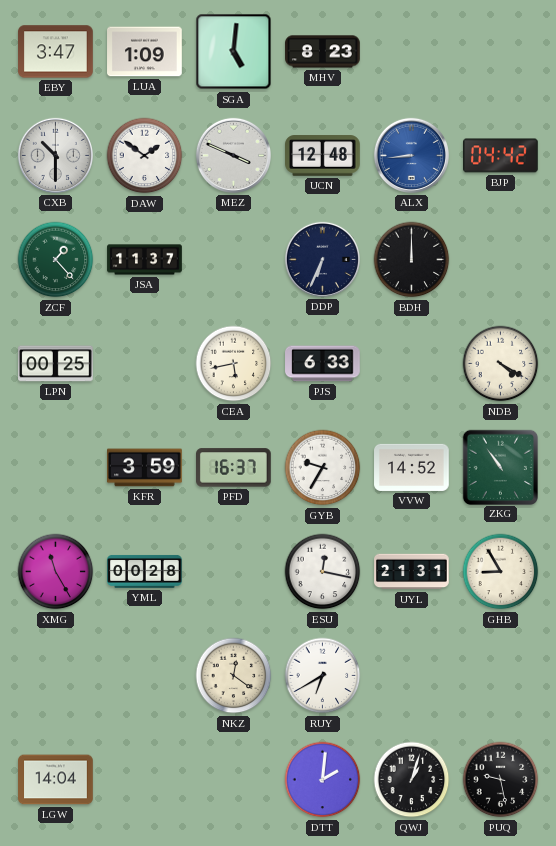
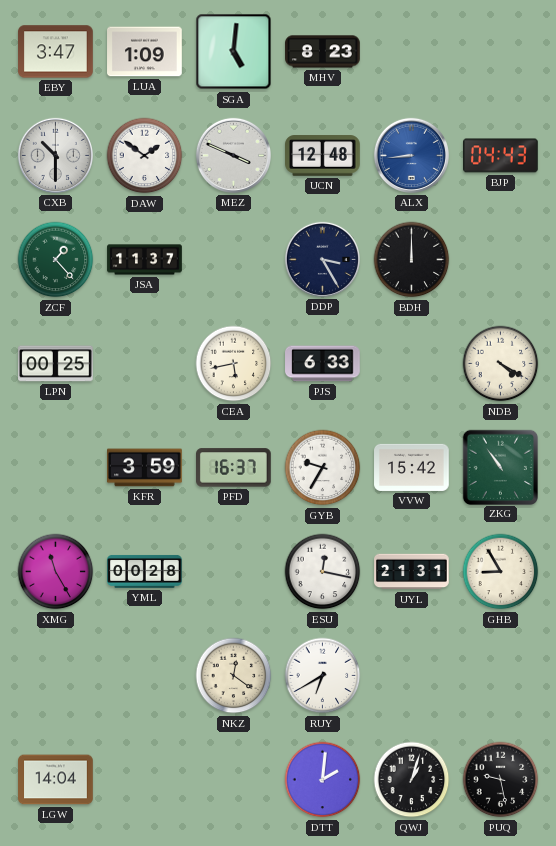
BJP: 04:42 -> 04:43
DDP: 6:34 -> 3:25
VVW: 14:52 -> 15:42
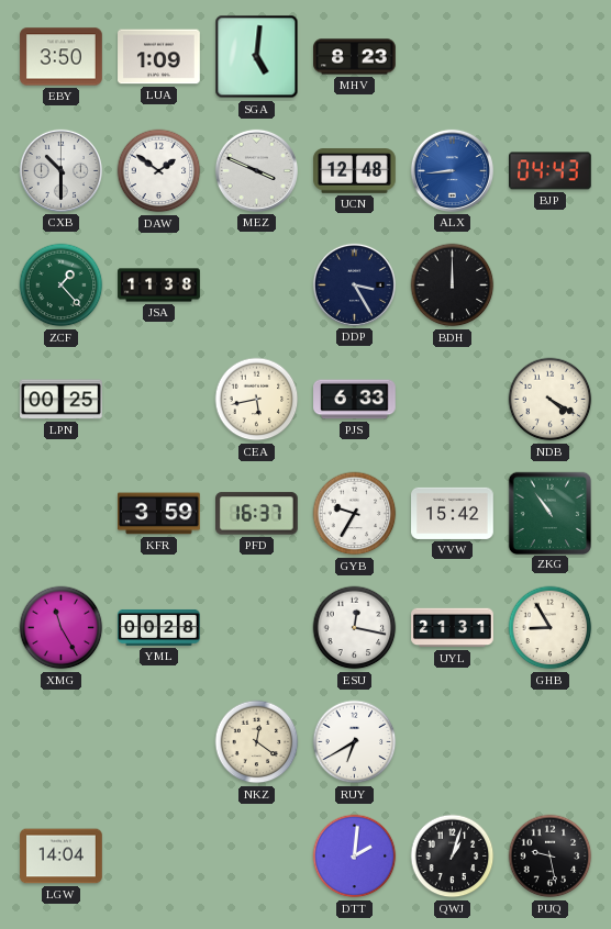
EBY: 3:47 -> 3:50
JSA: 11:37 -> 11:38
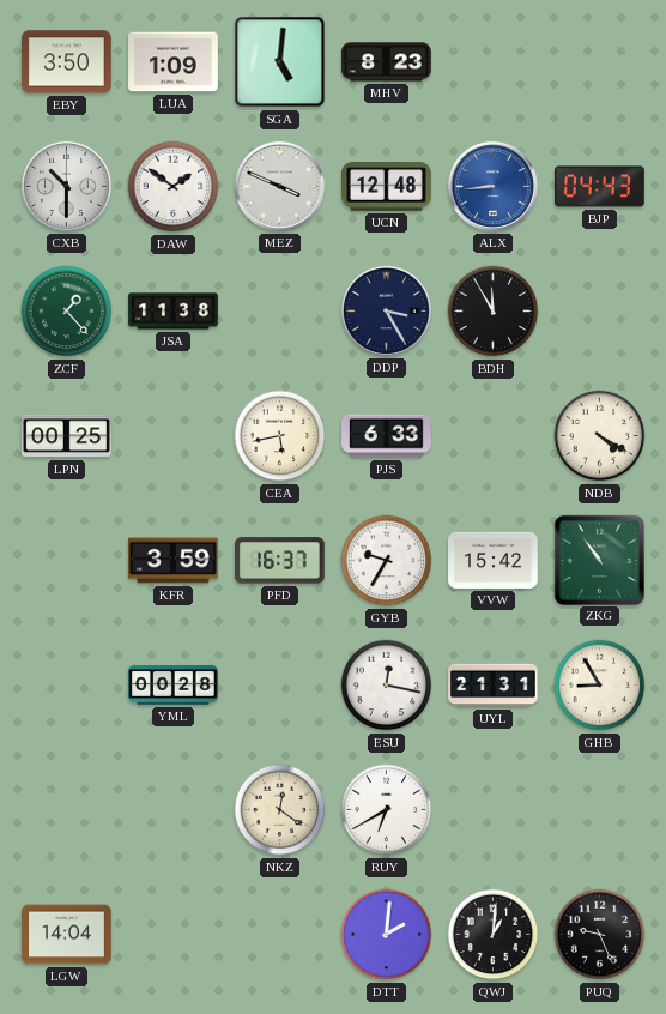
BDH: 12:00 -> 11:55
XMG: 11:25 -> none
QWJ: 1:03 -> 1:01
PUQ: 9:28 -> 9:26
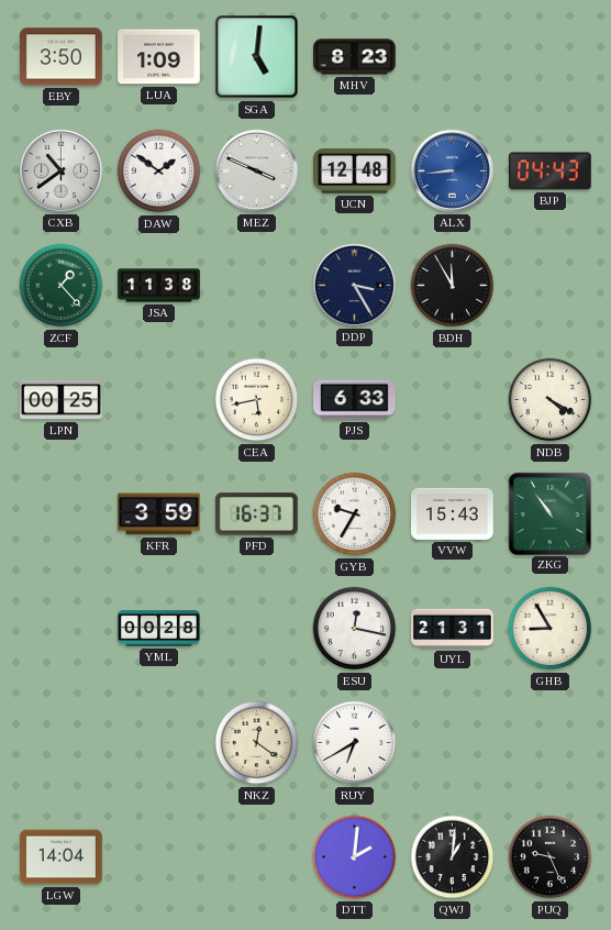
CXB: 10:30 -> 10:39
VVW: 15:42 -> 15:43
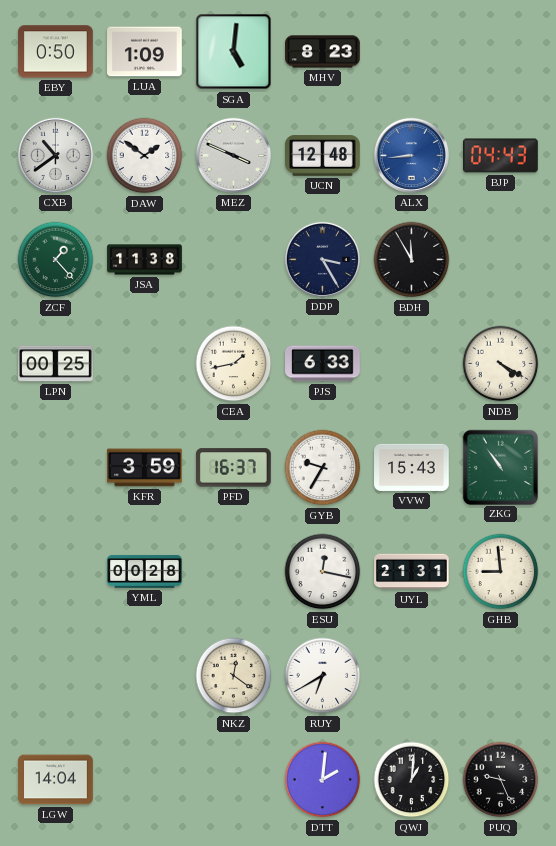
EBY: 3:50 -> 0:50
CEA: 5:43 -> 1:43
GHB: 8:55 -> 8:59
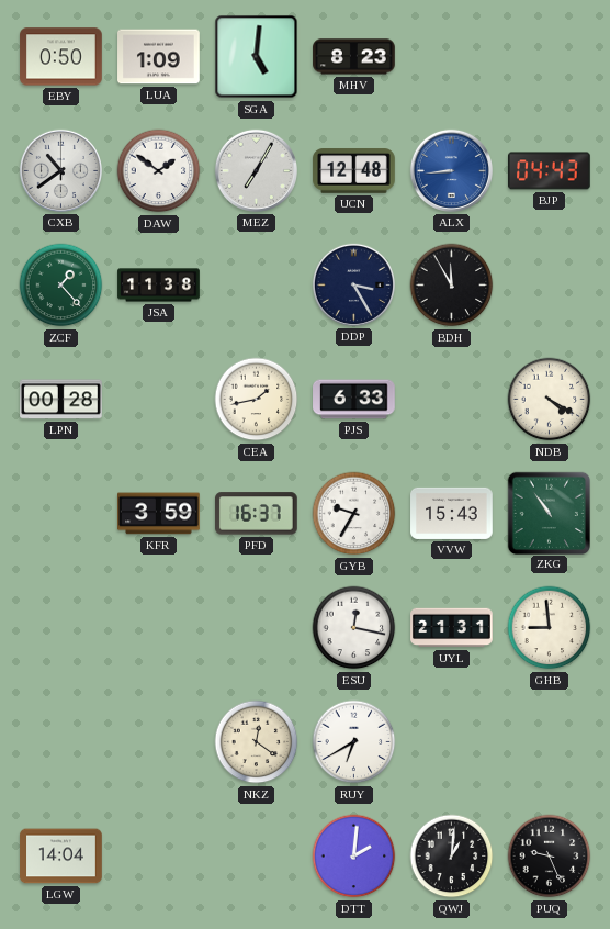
MEZ: 3:49 -> 7:05
LPN: 00:25 -> 00:28
YML: 00:28 -> none
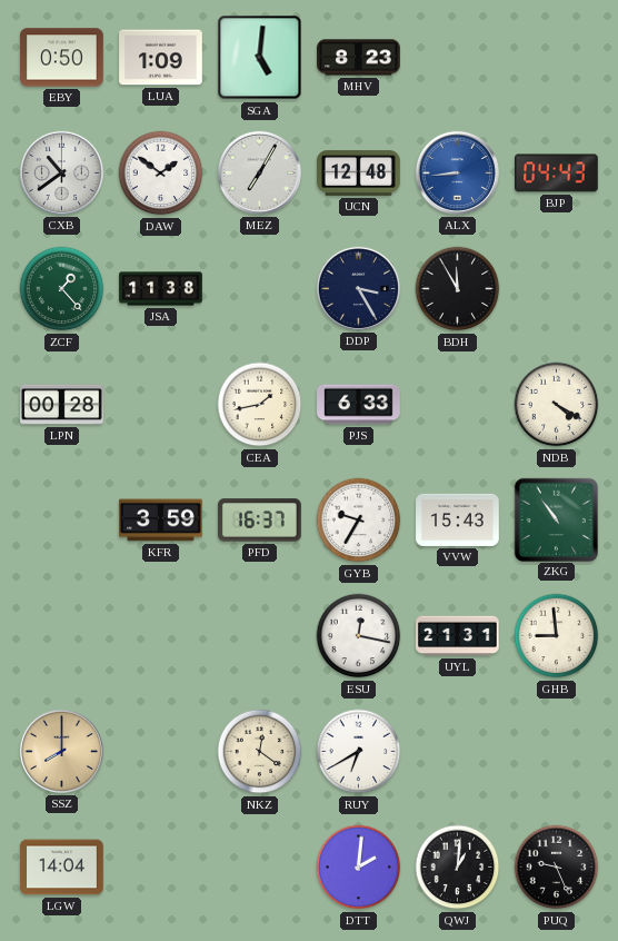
SSZ: none -> 8:00
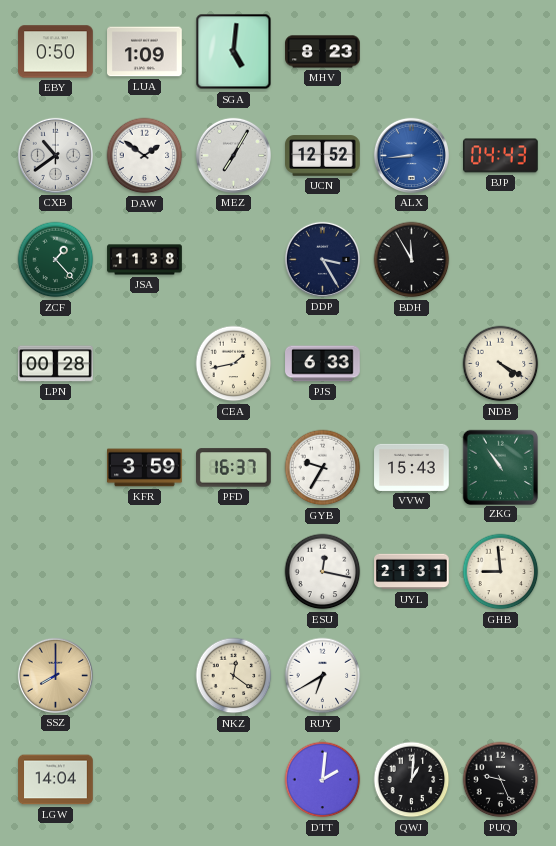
UCN: 12:48 -> 12:52
